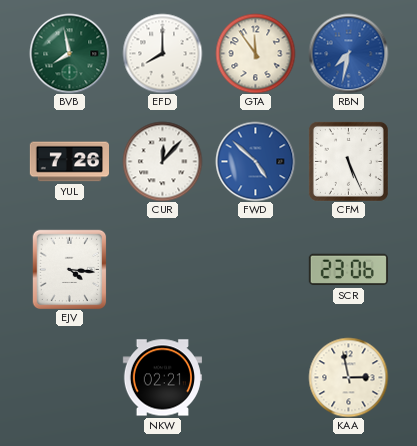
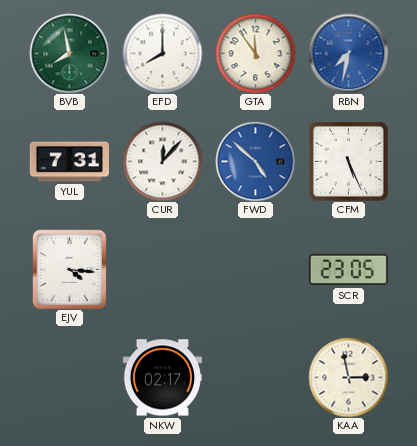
YUL: 7:26 -> 7:31
SCR: 23:06 -> 23:05
NKW: 02:21 -> 02:17
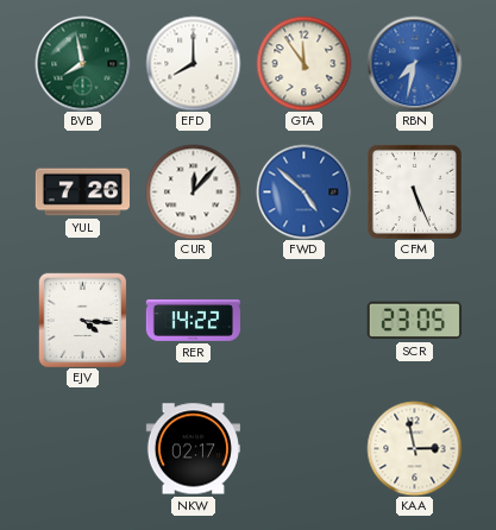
YUL: 7:31 -> 7:26
RER: none -> 14:22
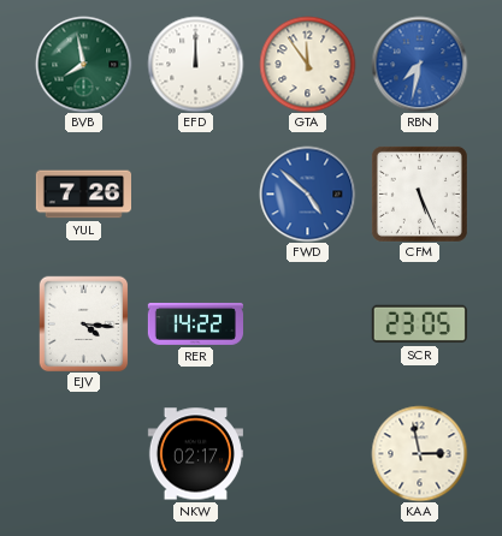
EFD: 8:00 -> 12:00
CUR: 12:07 -> none
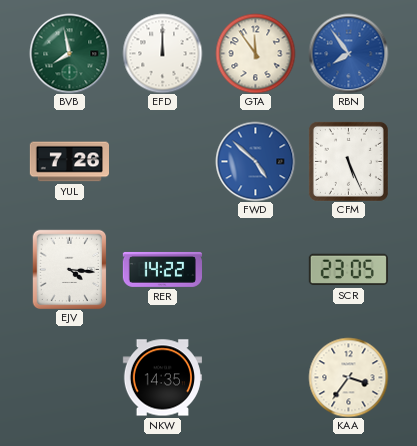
RBN: 7:32 -> 7:54
NKW: 02:17 -> 14:35
KAA: 2:58 -> 3:36
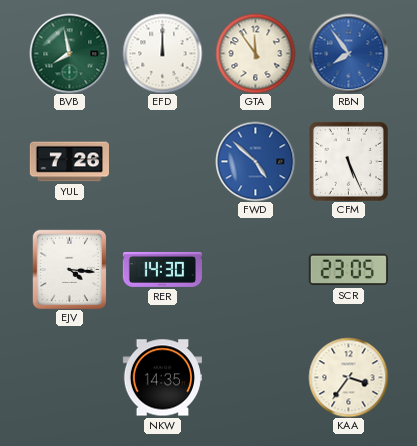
RER: 14:22 -> 14:30
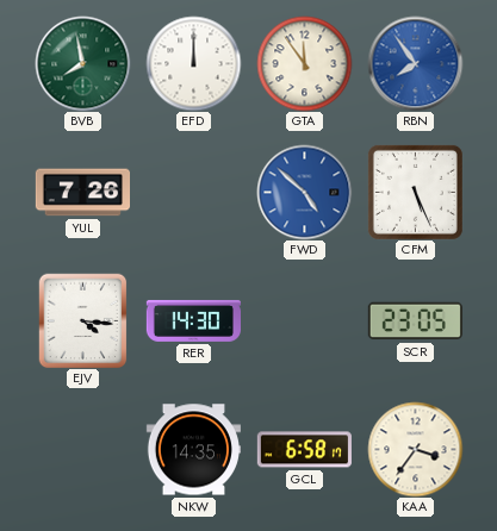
GCL: none -> 6:58
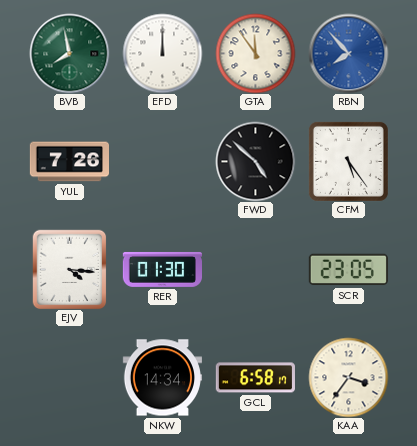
RBN: 7:54 -> 7:53
FWD dial: blue -> black
CFM: 5:26 -> 5:24
RER: 14:30 -> 01:30
NKW: 14:35 -> 14:34
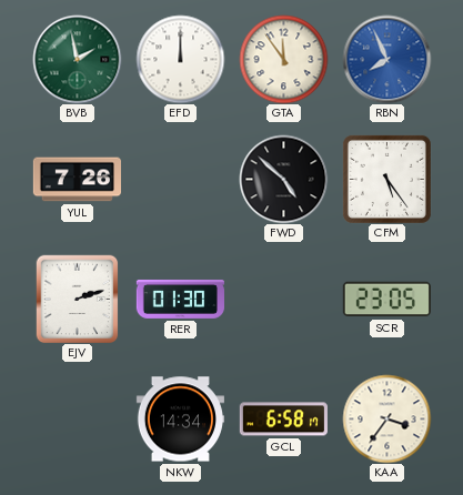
BVB: 7:58 -> 1:58
RBN: 7:53 -> 7:56
EJV: 4:16 -> 2:12
